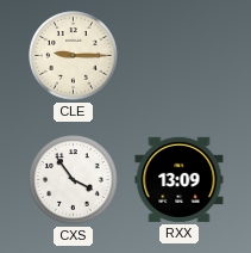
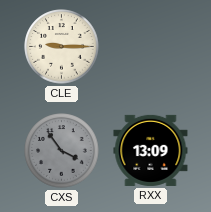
CXS dial: white -> grey
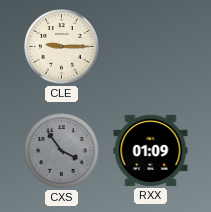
RXX: 13:09 -> 01:09
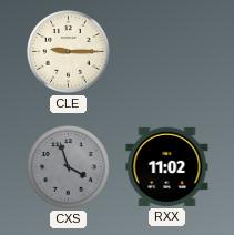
CXS: 3:54 -> 3:57
RXX: 01:09 -> 11:02
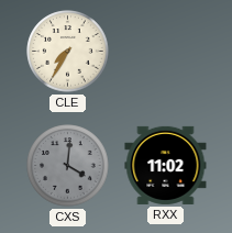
CLE: 9:15 -> 7:35
CXS: 3:57 -> 4:01
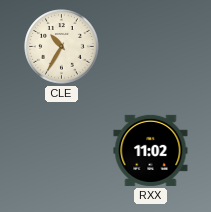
CLE: 7:35 -> 10:35
CXS: 4:01 -> none
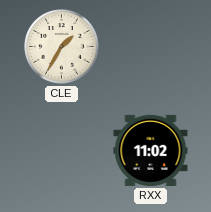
CLE: 10:35 -> 1:35
